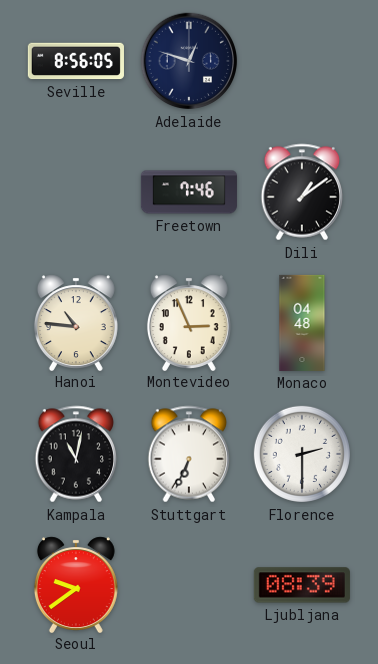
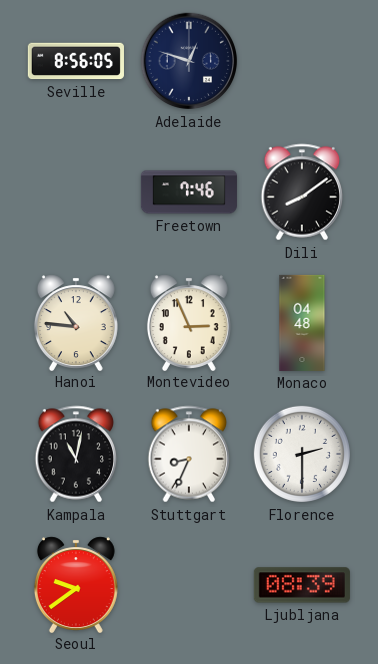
Dili: 1:09 -> 8:09
Stuttgart: 6:34 -> 8:34
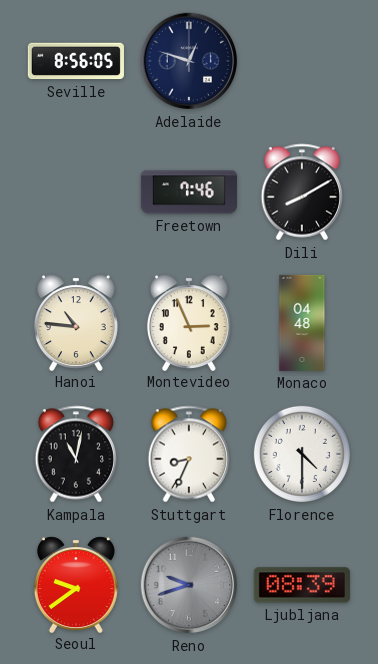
Dili: 8:09 -> 8:10
Florence: 2:30 -> 4:30
Reno: none -> 9:42
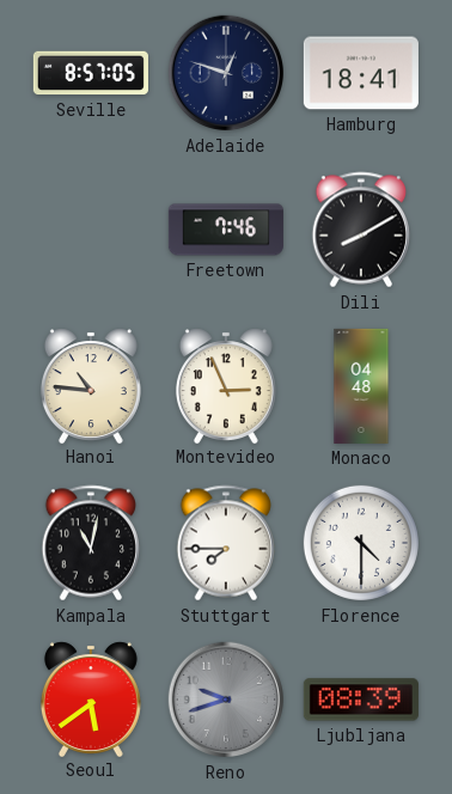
Seville: 8:56 -> 8:57
Hamburg: none -> 18:41
Stuttgart: 8:34 -> 7:45
Seoul: 9:39 -> 5:39
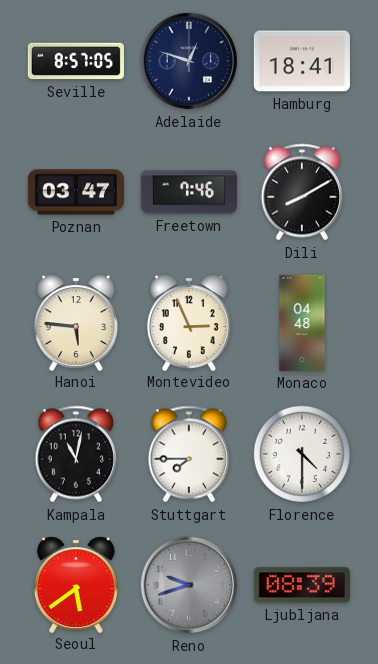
Poznan: none -> 03:47
Hanoi: 10:46 -> 5:46
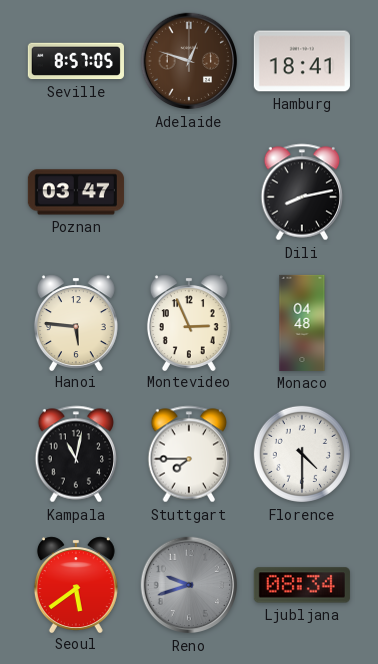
Adelaide dial: navy -> brown
Freetown: 7:46 -> none
Dili: 8:10 -> 8:13
Ljubljana: 08:39 -> 08:34
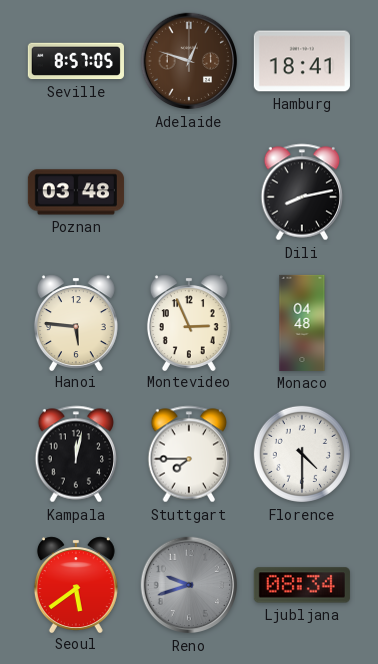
Poznan: 03:47 -> 03:48
Kampala: 11:02 -> 12:02
